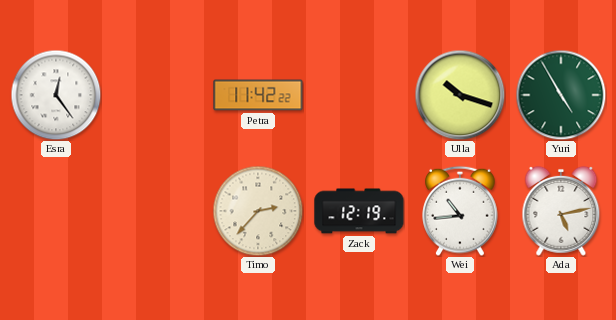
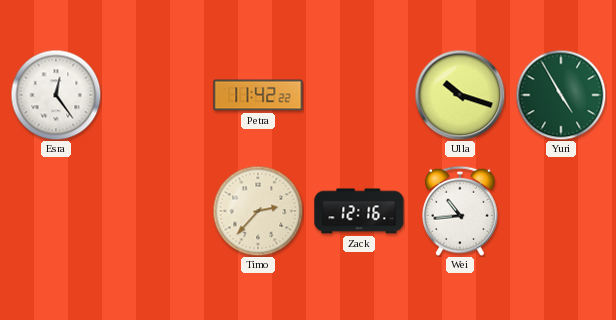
Zack: 12:19 -> 12:16
Ada: 5:13 -> none
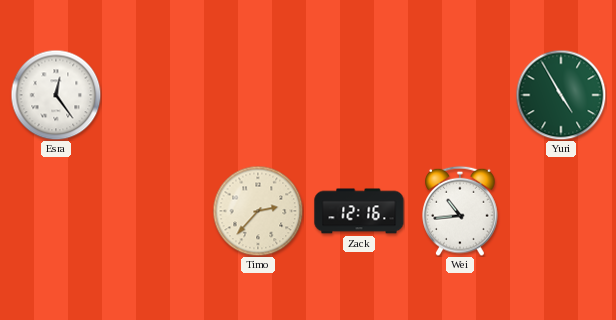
Petra: 11:42 -> none
Ulla: 10:18 -> none
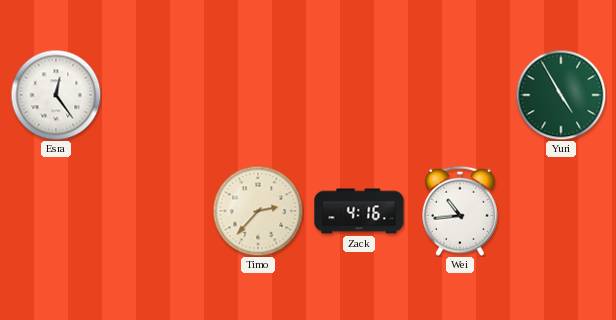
Zack: 12:16 -> 4:16
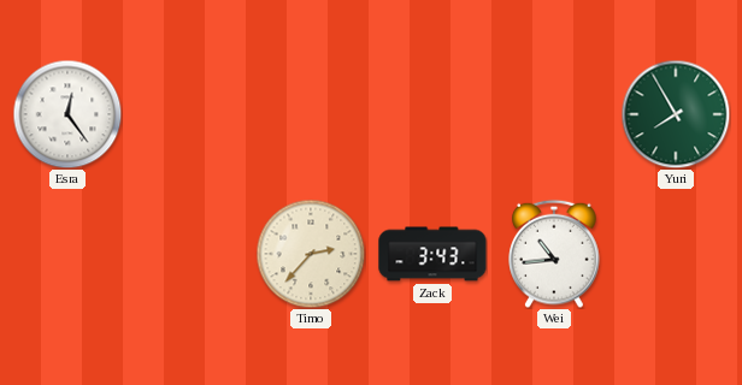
Yuri: 4:55 -> 7:55
Zack: 4:16 -> 3:43
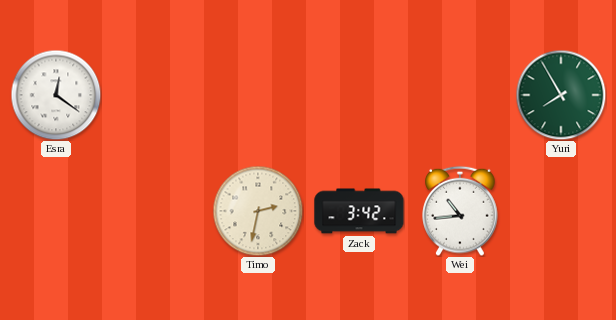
Esra: 12:24 -> 12:21
Timo: 2:37 -> 2:32
Zack: 3:43 -> 3:42
